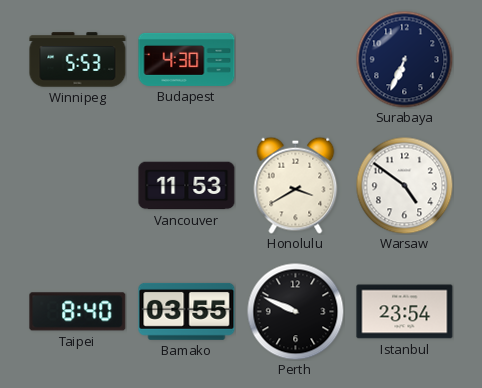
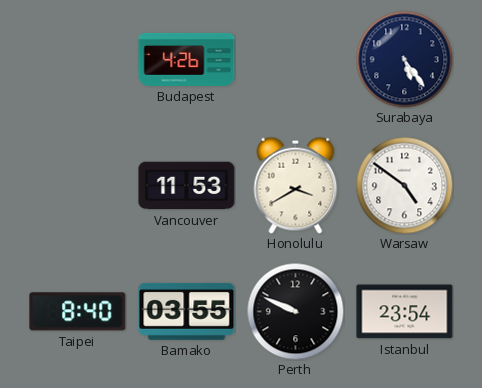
Winnipeg: 5:53 -> none
Budapest: 4:30 -> 4:26
Surabaya: 6:34 -> 5:24
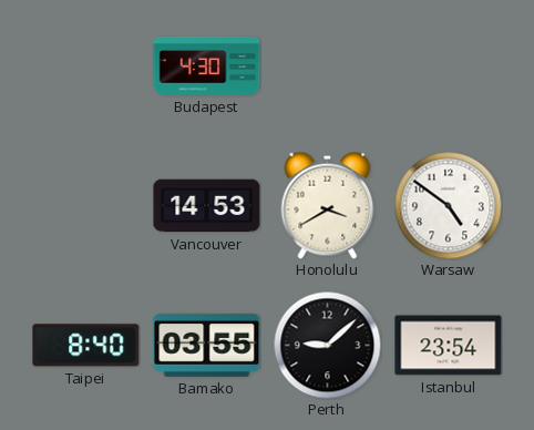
Budapest: 4:26 -> 4:30
Surabaya: 5:24 -> none
Vancouver: 11:53 -> 14:53
Perth: 9:49 -> 9:08
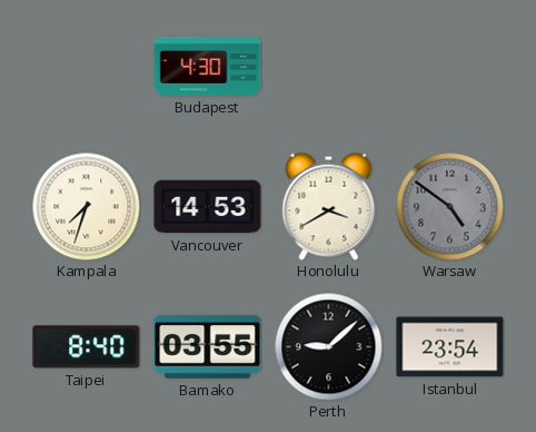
Kampala: none -> 7:33
Warsaw dial: white -> grey
